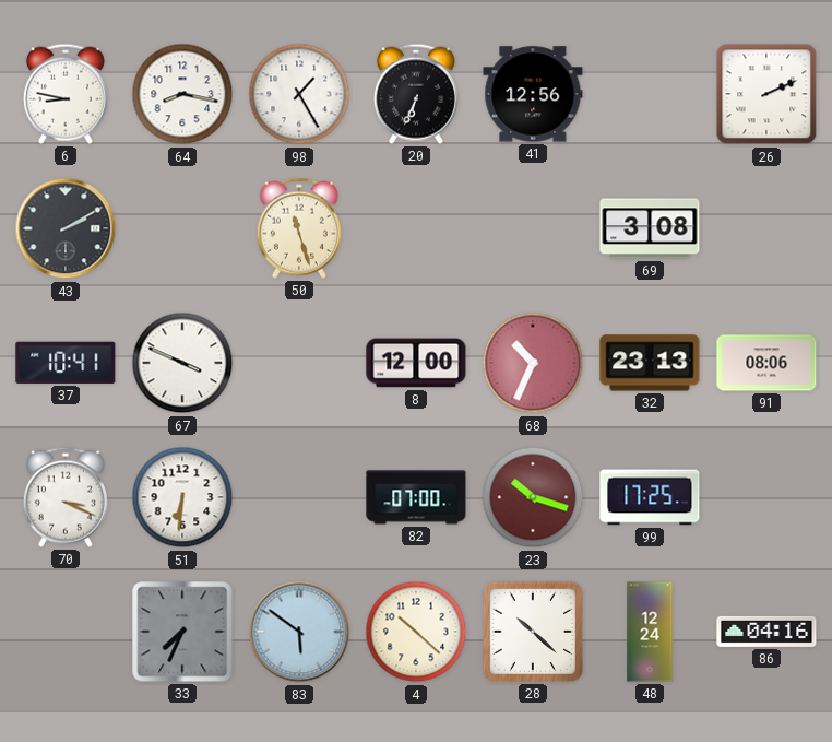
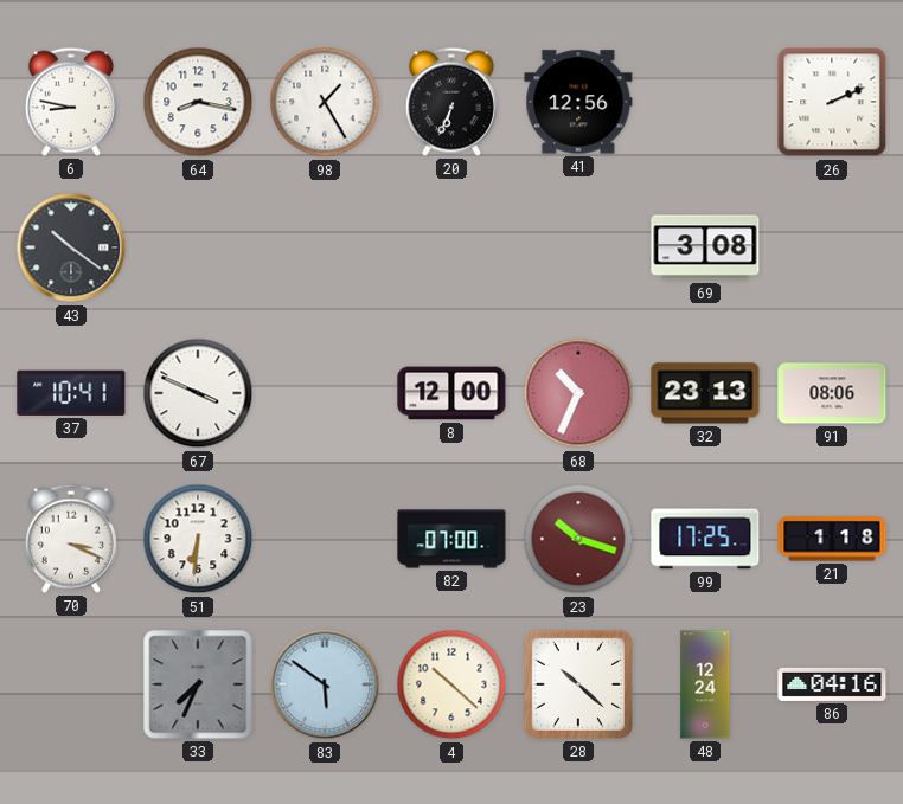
43: 2:10 -> 10:21
50: 11:27 -> none
21: none -> 1:18
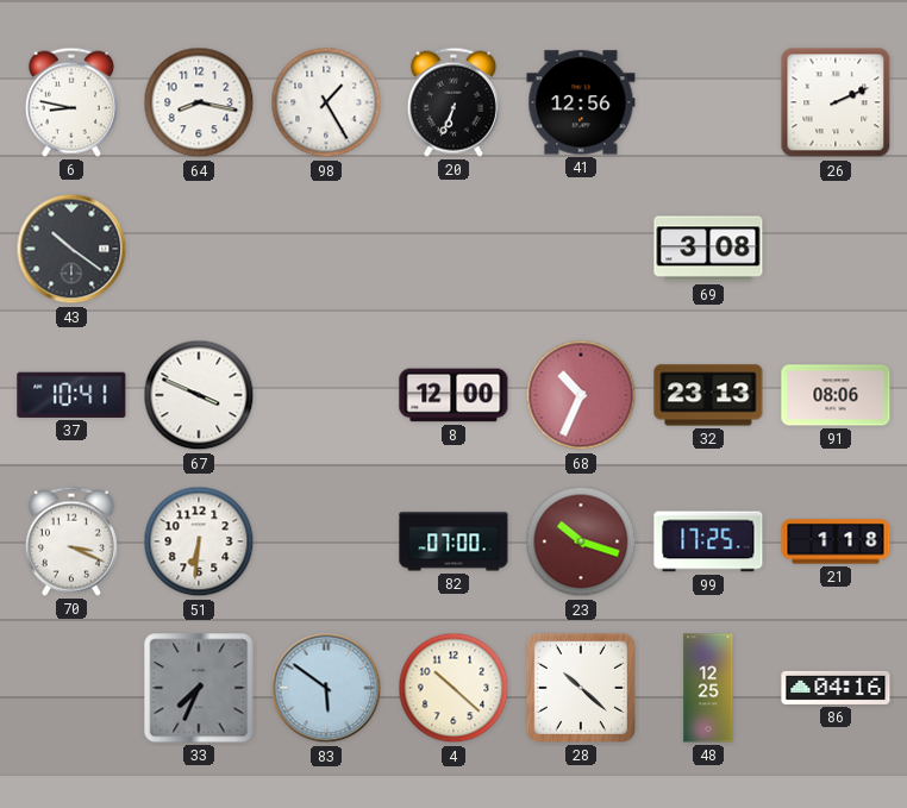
48: 12:24 -> 12:25
